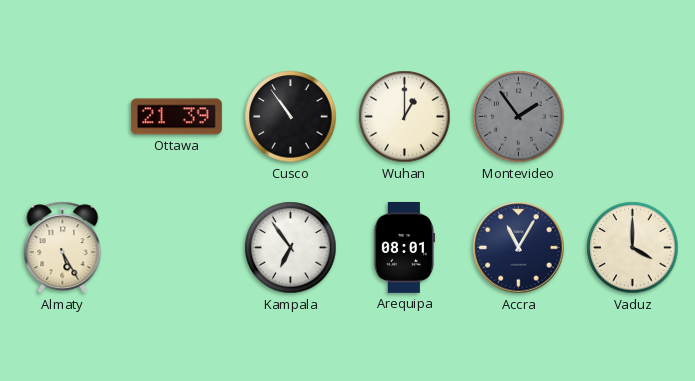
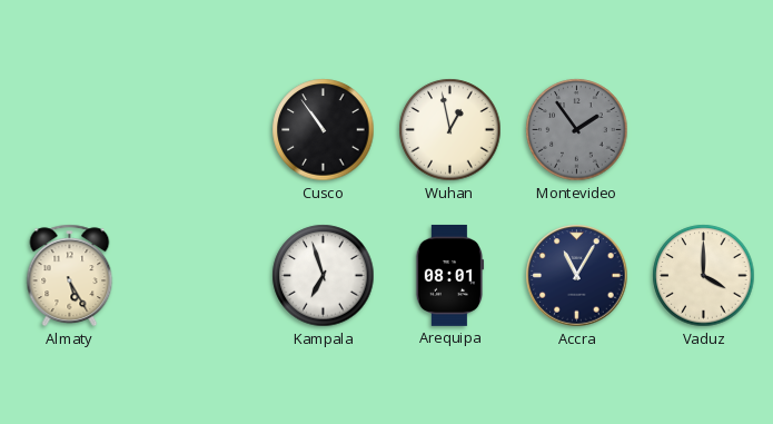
Ottawa: 21:39 -> none
Wuhan: 1:00 -> 12:58
Kampala: 6:54 -> 6:57
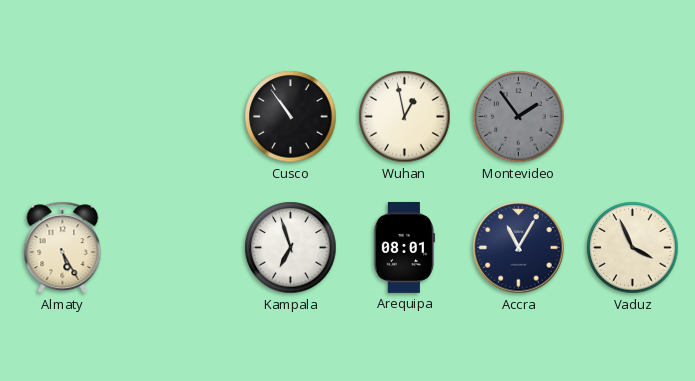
Vaduz: 4:00 -> 3:56
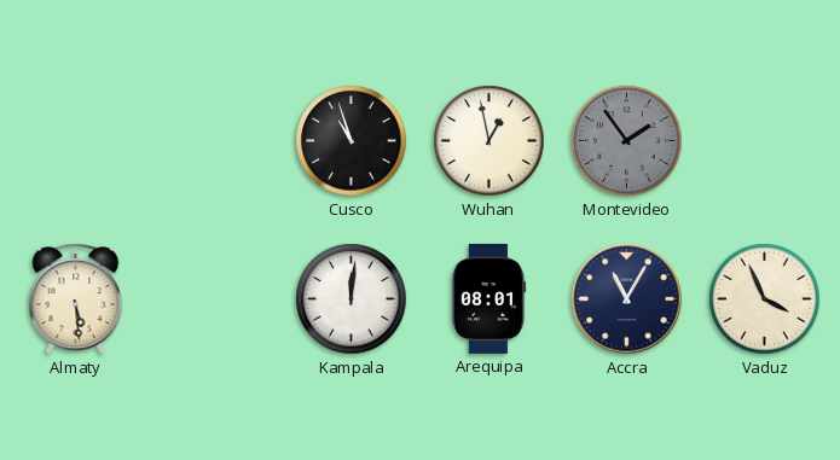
Cusco: 10:54 -> 10:57
Almaty: 5:25 -> 5:29
Kampala: 6:57 -> 12:01
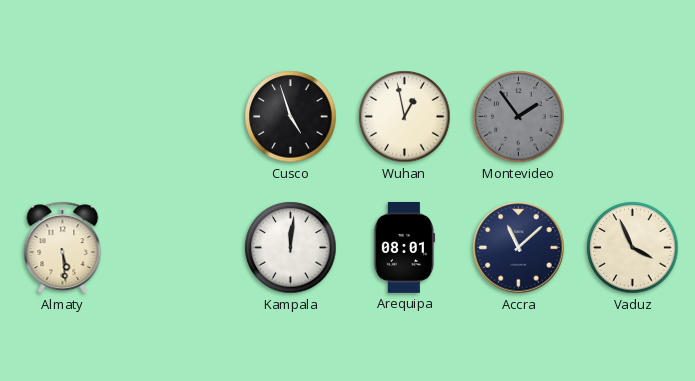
Cusco: 10:57 -> 4:57
Accra: 11:05 -> 11:08
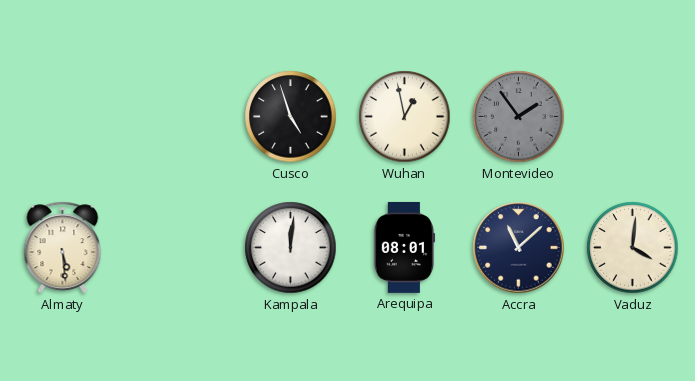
Vaduz: 3:56 -> 4:01
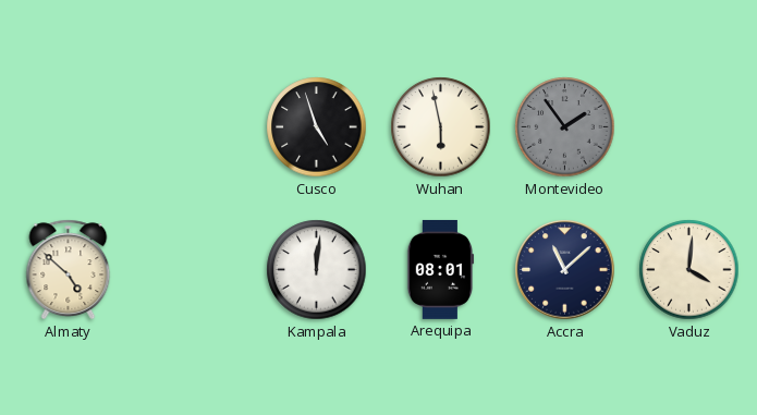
Wuhan: 12:58 -> 5:58
Almaty: 5:29 -> 4:52
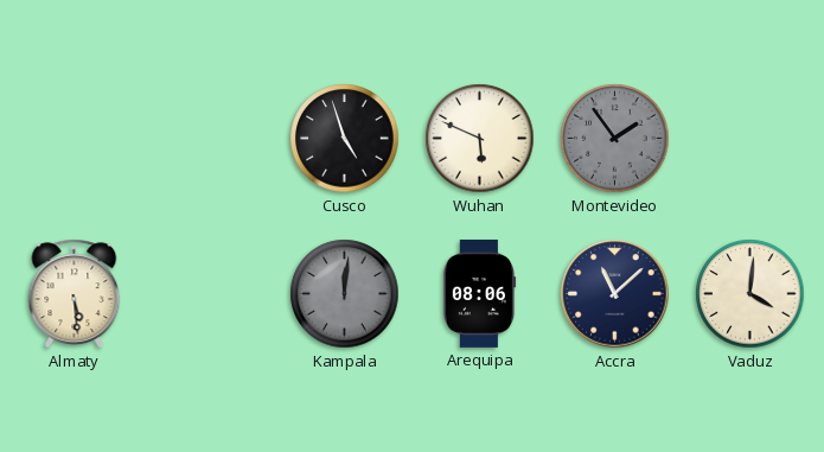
Wuhan: 5:58 -> 5:49
Almaty: 4:52 -> 5:29
Kampala dial: white -> grey
Arequipa: 08:01 -> 08:06
